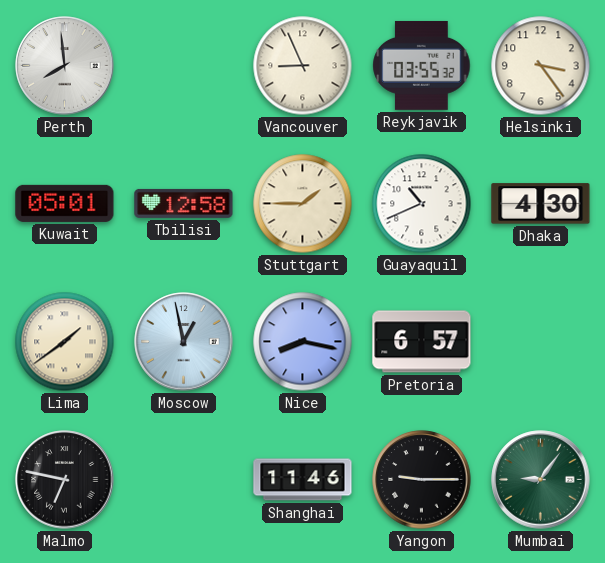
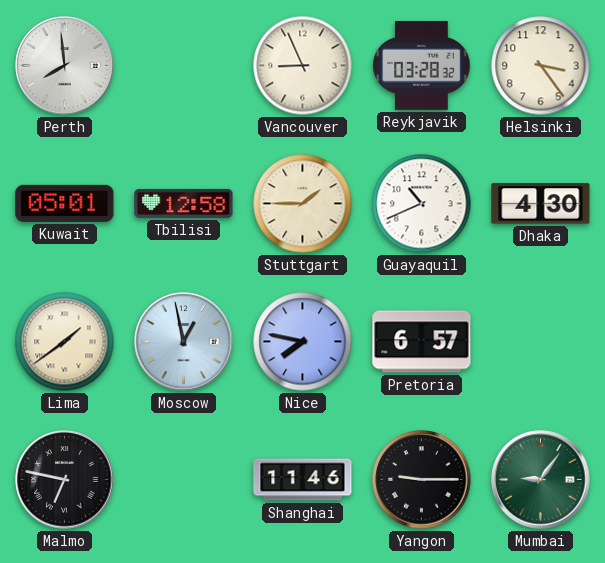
Reykjavik: 03:55 -> 03:28
Nice: 8:17 -> 7:47
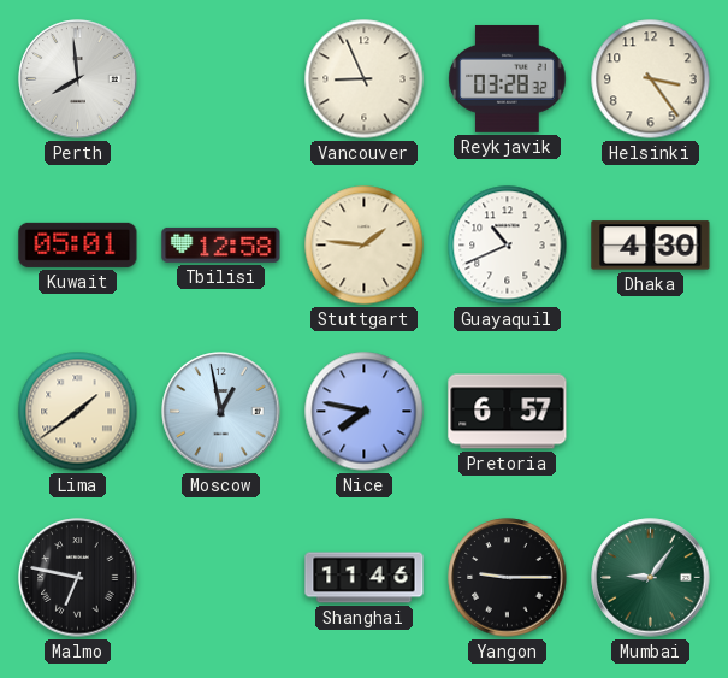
Stuttgart: 1:45 -> 1:46
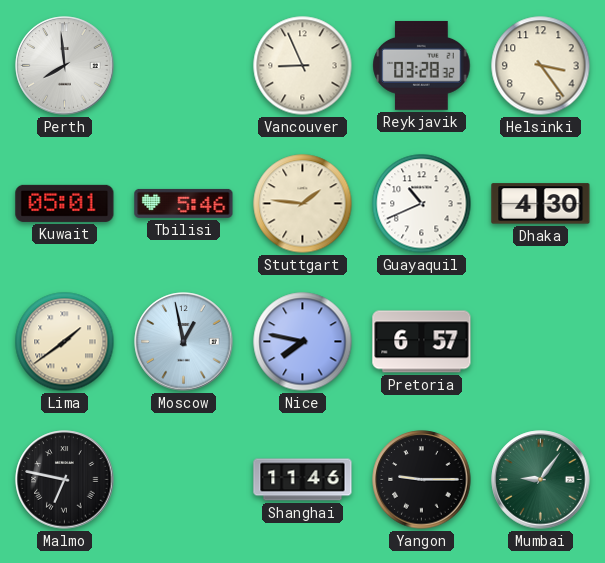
Tbilisi: 12:58 -> 5:46
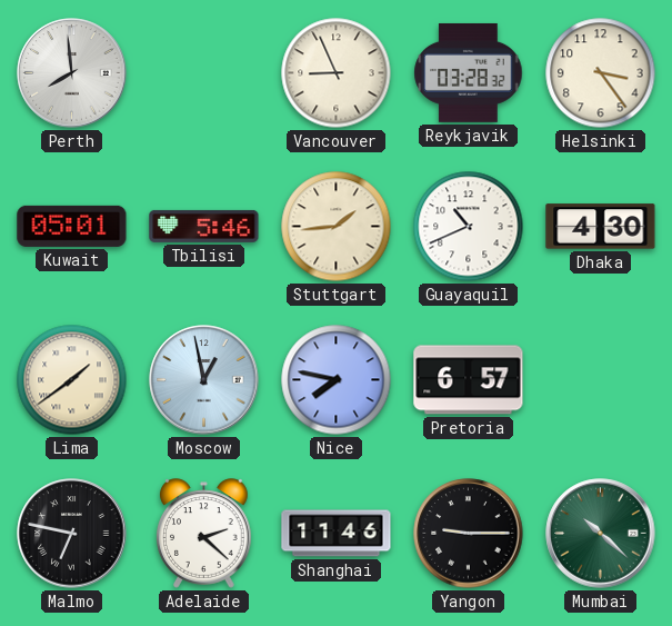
Stuttgart: 1:46 -> 1:44
Adelaide: none -> 2:22
Mumbai: 9:06 -> 10:22
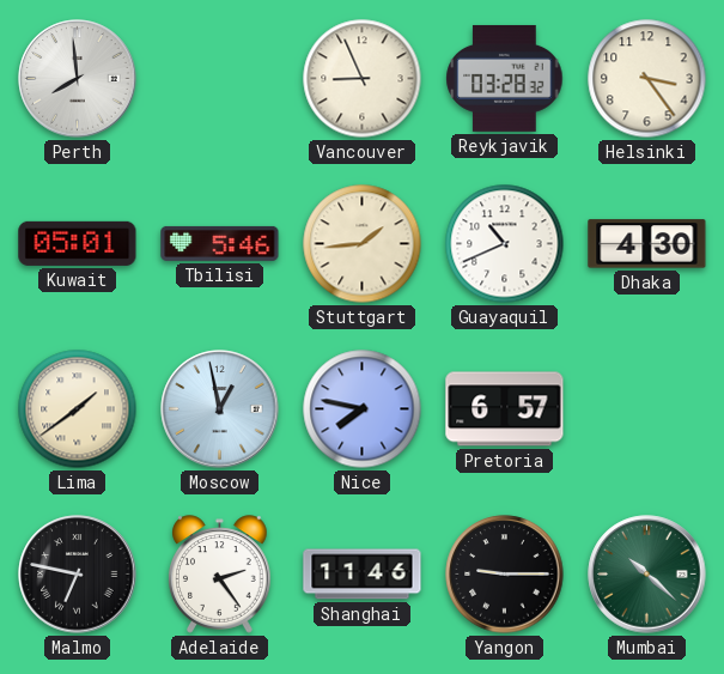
Adelaide: 2:22 -> 2:24
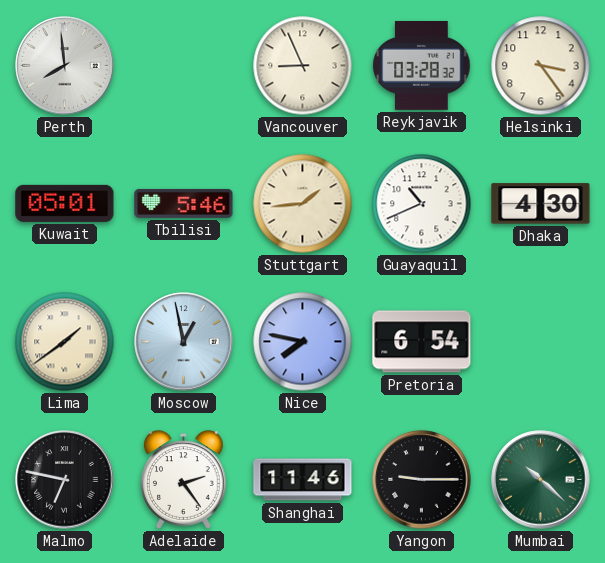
Pretoria: 6:57 -> 6:54
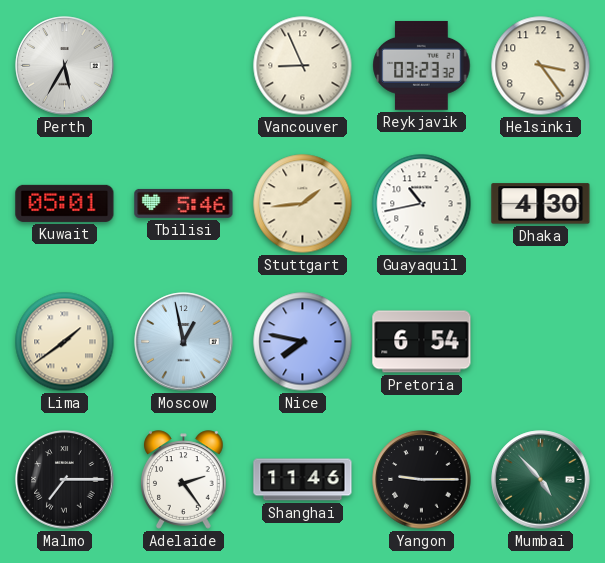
Perth: 7:59 -> 5:35
Reykjavik: 03:28 -> 03:23
Guayaquil: 10:41 -> 10:43
Malmo: 6:47 -> 7:15
Mumbai: 10:22 -> 4:53
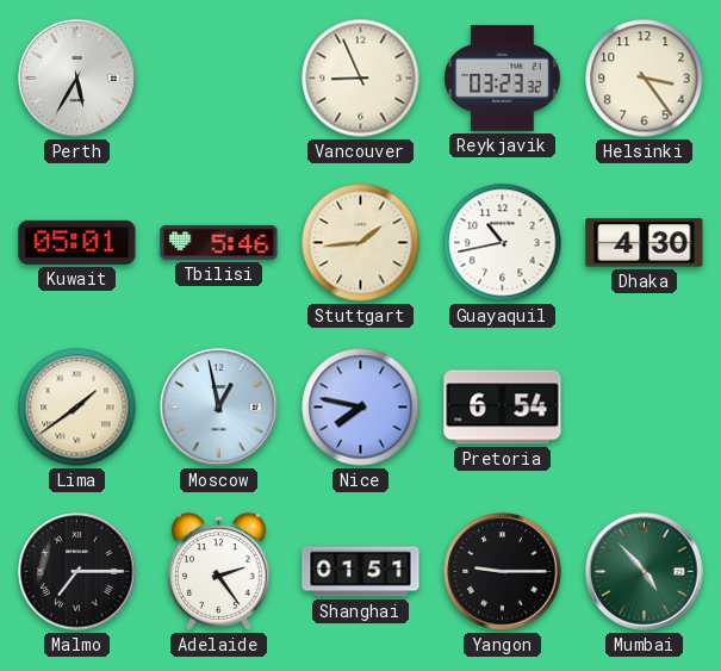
Shanghai: 11:46 -> 01:51
